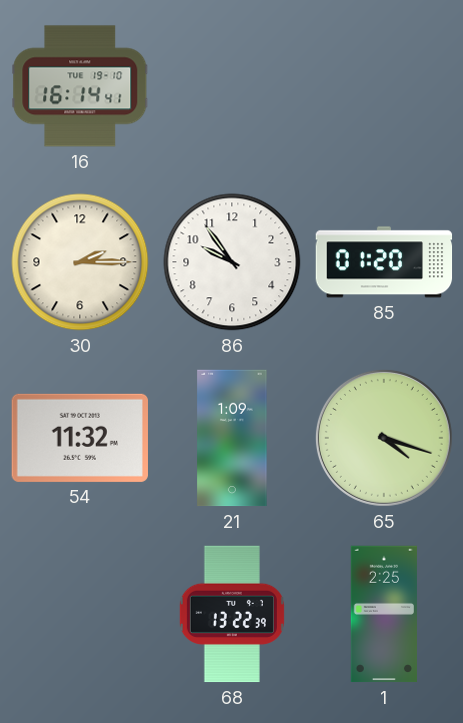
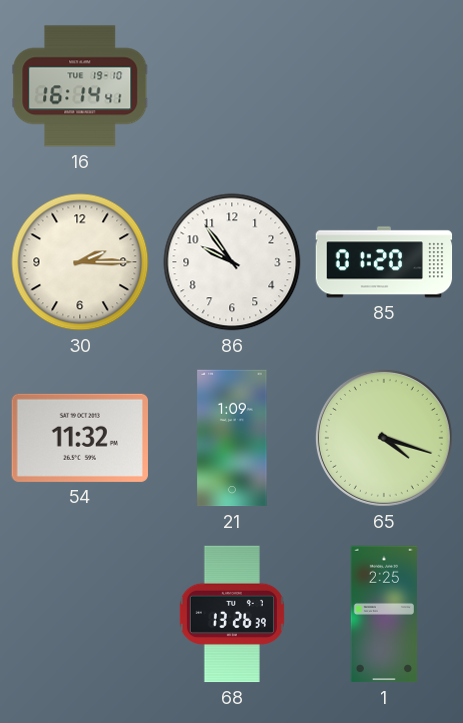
68: 13:22 -> 13:26
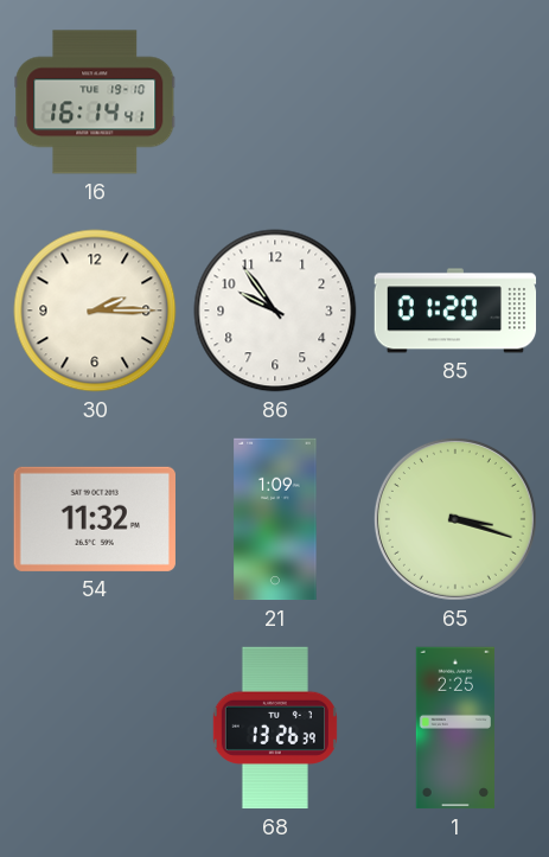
65: 4:18 -> 3:18
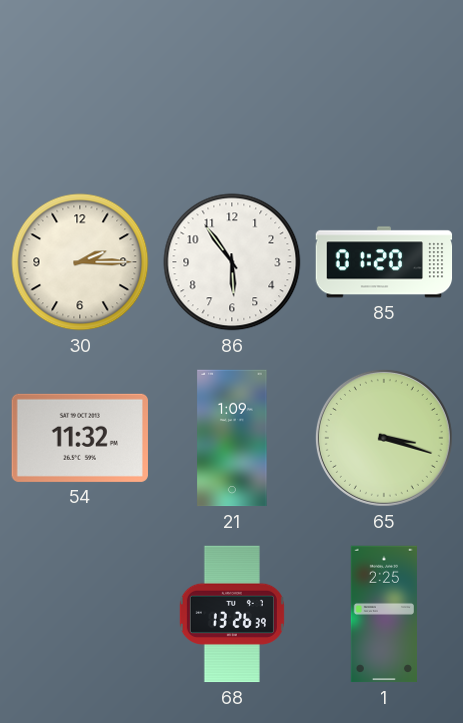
16: 16:14 -> none
86: 9:54 -> 5:54
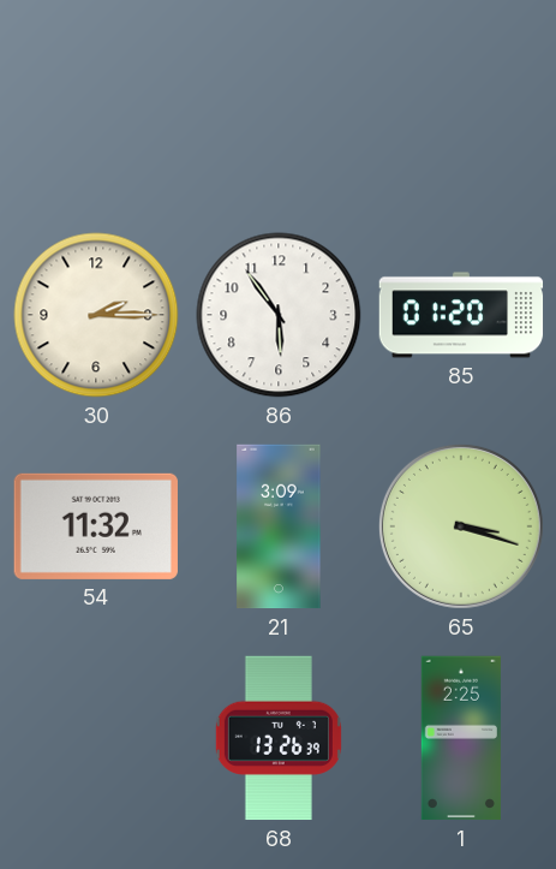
21: 1:09 -> 3:09
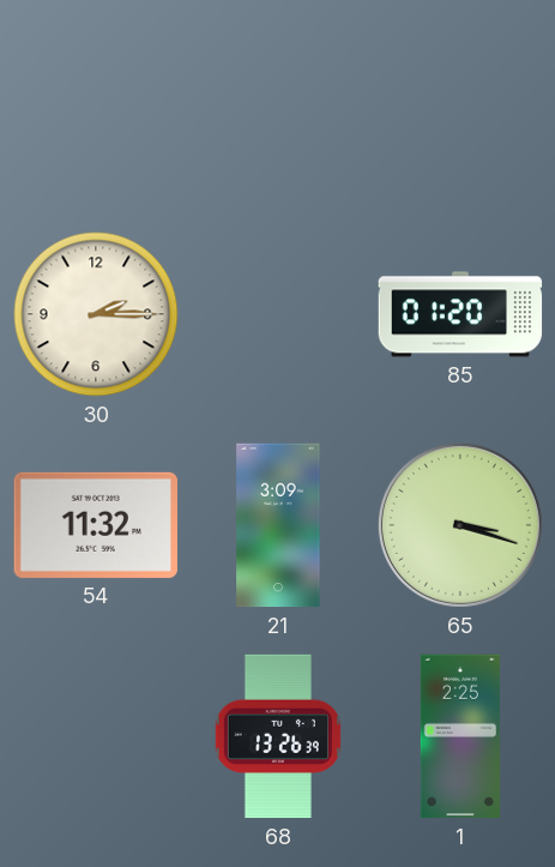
86: 5:54 -> none
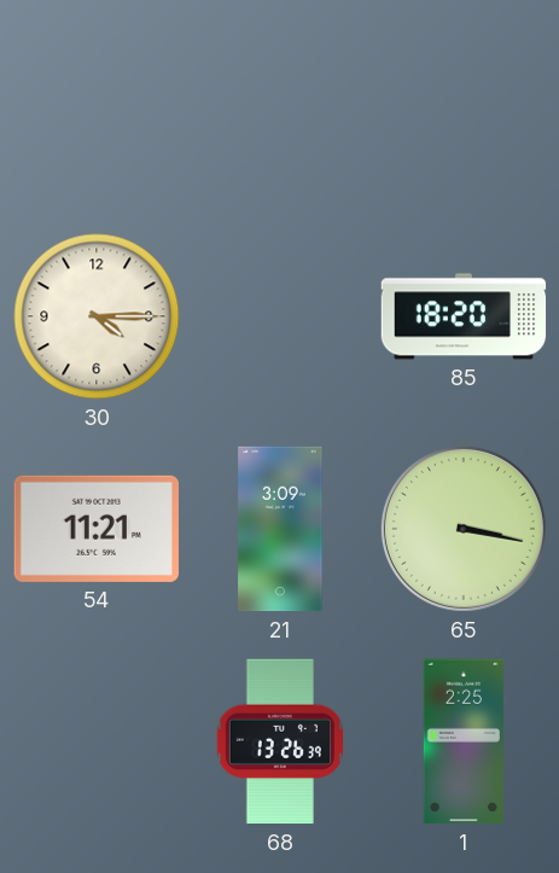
30: 2:15 -> 4:15
85: 01:20 -> 18:20
54: 11:32 -> 11:21
65: 3:18 -> 3:17
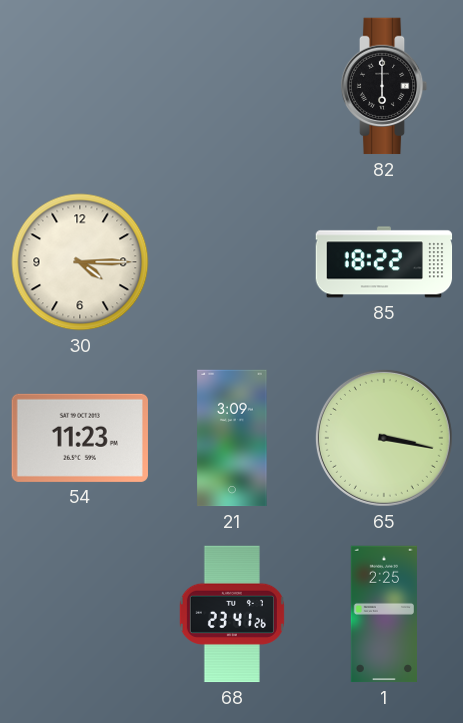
82: none -> 6:00
85: 18:20 -> 18:22
54: 11:21 -> 11:23
68: 13:26 -> 23:41
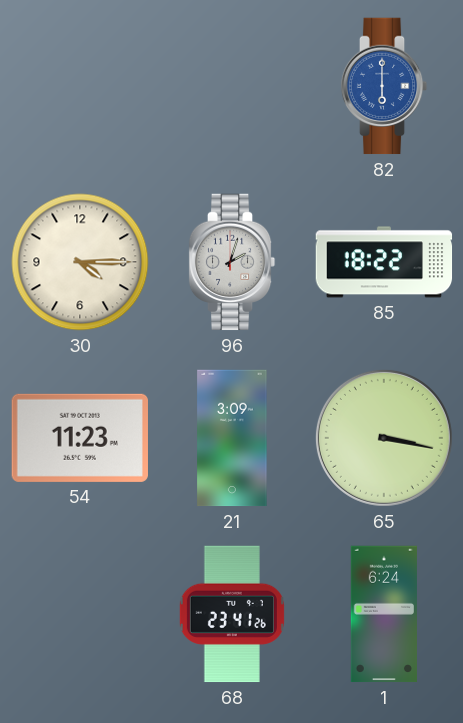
82 dial: black -> blue
96: none -> 2:03
1: 2:25 -> 6:24
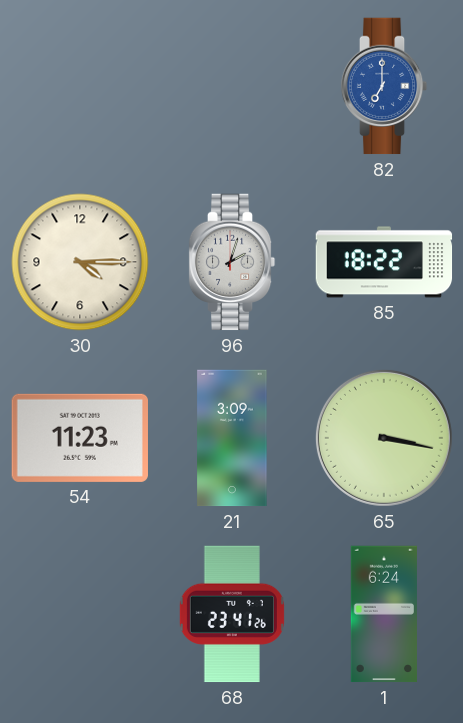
82: 6:00 -> 7:00
